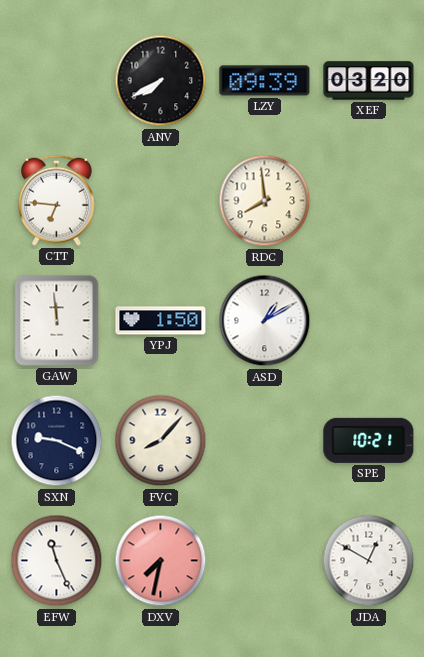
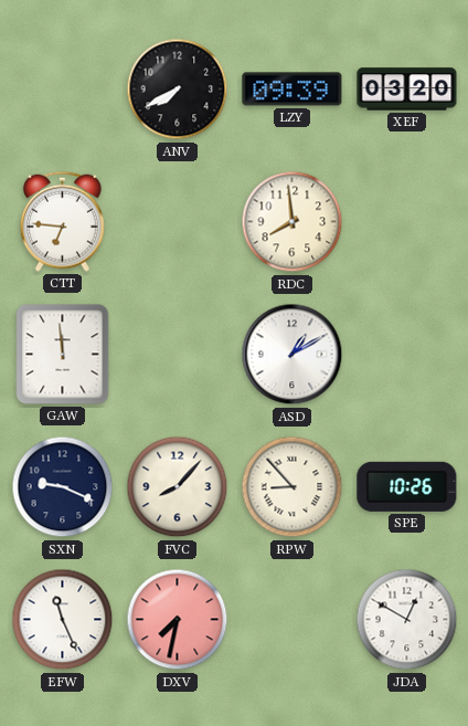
YPJ: 1:50 -> none
RPW: none -> 8:53
SPE: 10:21 -> 10:26
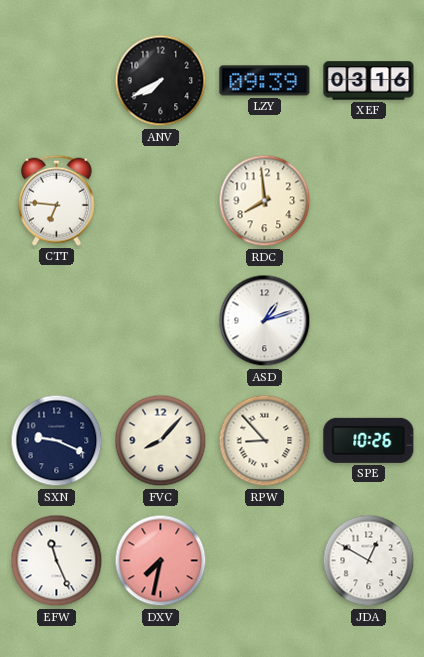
XEF: 03:20 -> 03:16
GAW: 11:59 -> none
ASD: 1:10 -> 1:12
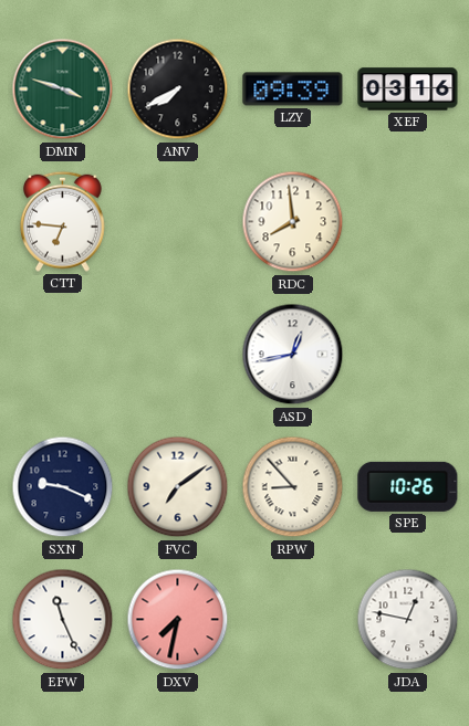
DMN: none -> 3:48
ASD: 1:12 -> 12:43
FVC: 8:07 -> 7:09
JDA: 12:50 -> 12:47
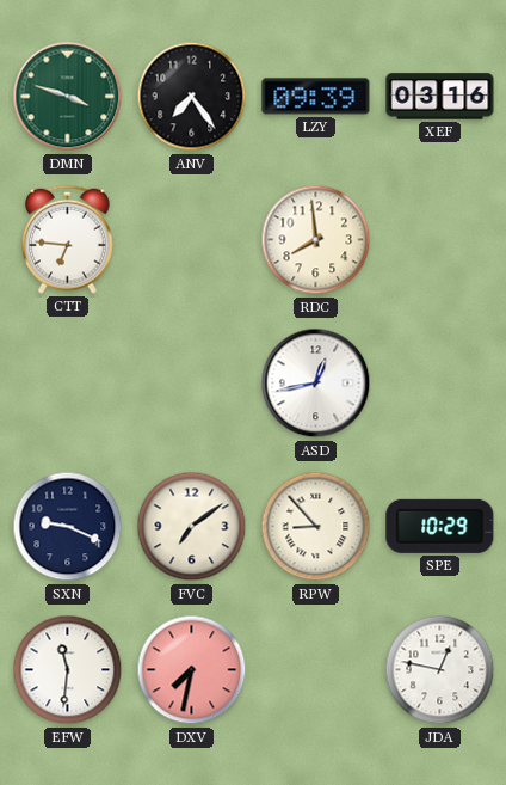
ANV: 7:40 -> 7:24
SPE: 10:26 -> 10:29
EFW: 11:26 -> 11:31
